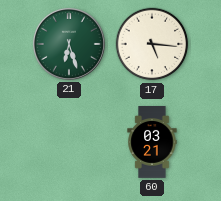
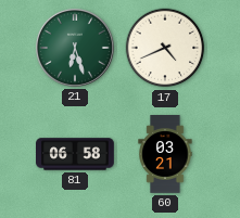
17: 5:16 -> 4:41
81: none -> 06:58
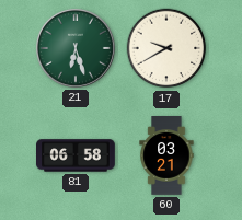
17: 4:41 -> 9:40
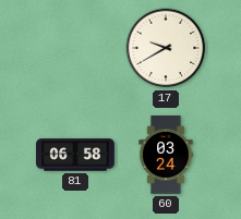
21: 6:27 -> none
60: 03:21 -> 03:24
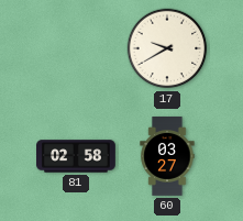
81: 06:58 -> 02:58
60: 03:24 -> 03:27
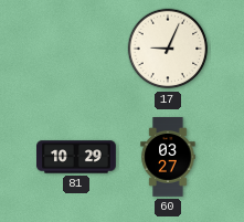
17: 9:40 -> 9:04
81: 02:58 -> 10:29
